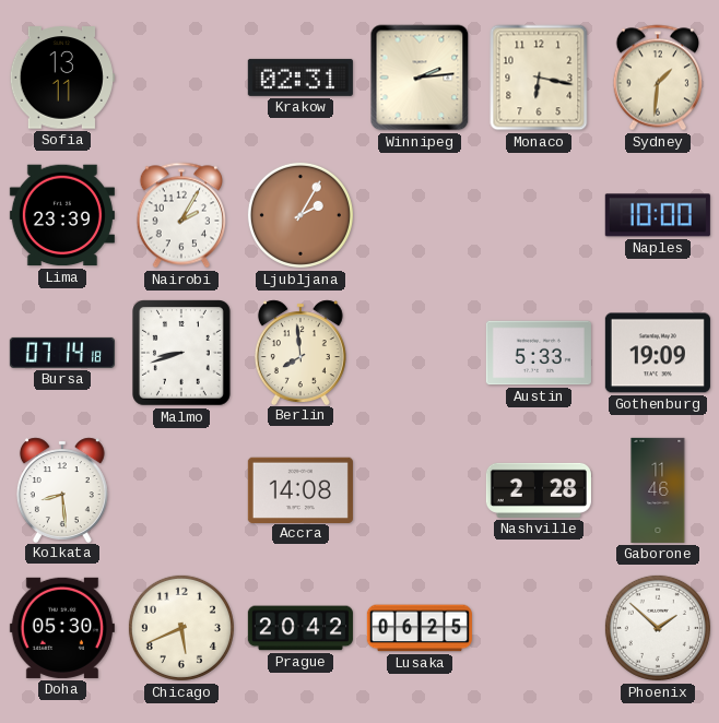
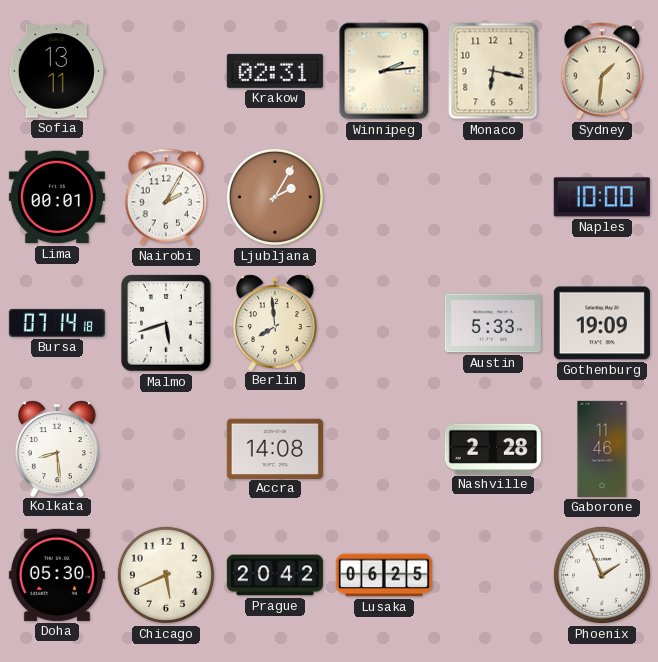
Lima: 23:39 -> 00:01
Malmo: 8:42 -> 5:42
Phoenix: 1:52 -> 1:56
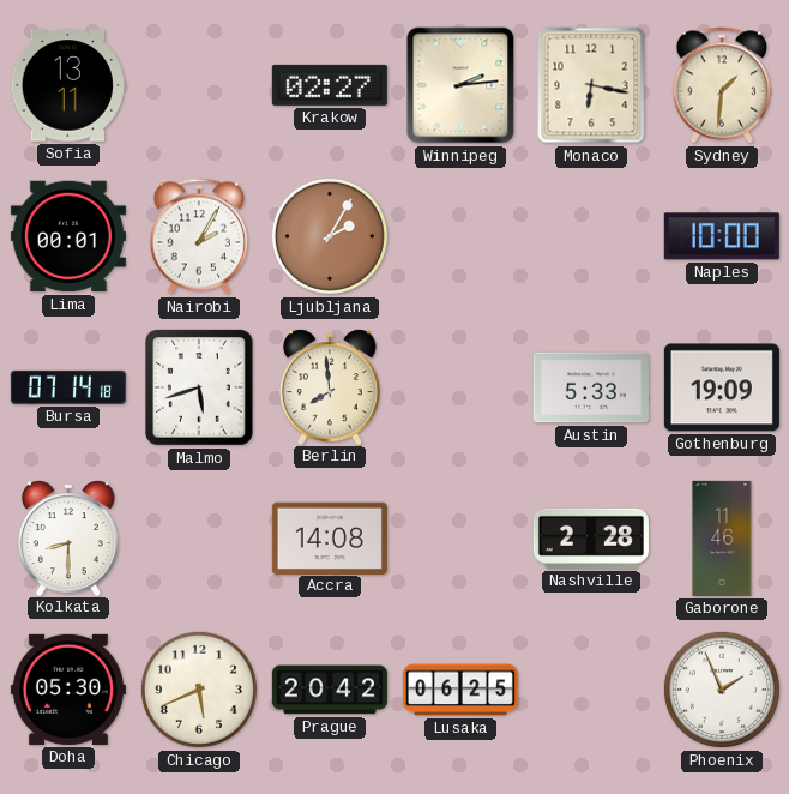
Krakow: 02:31 -> 02:27
Kolkata: 8:29 -> 8:30
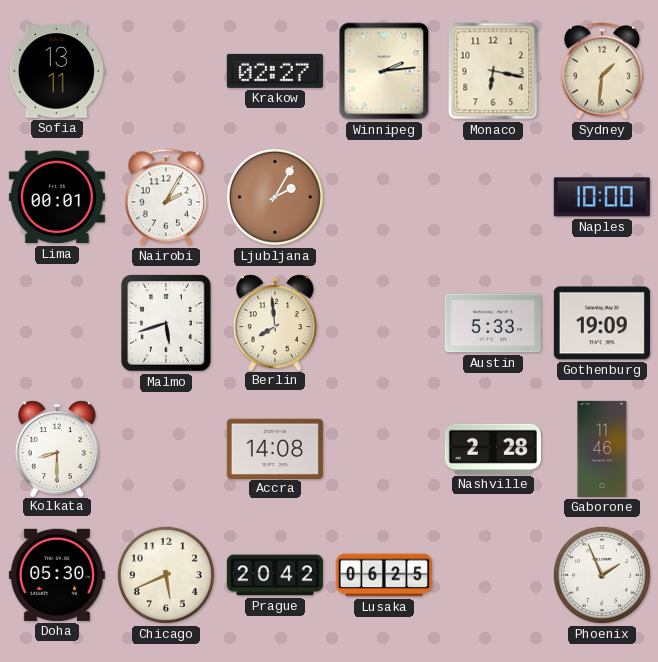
Bursa: 07:14 -> none
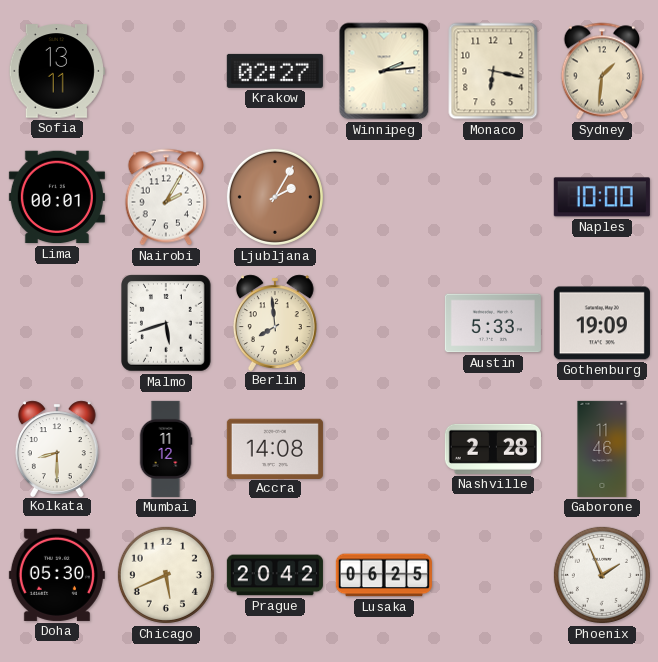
Mumbai: none -> 11:12
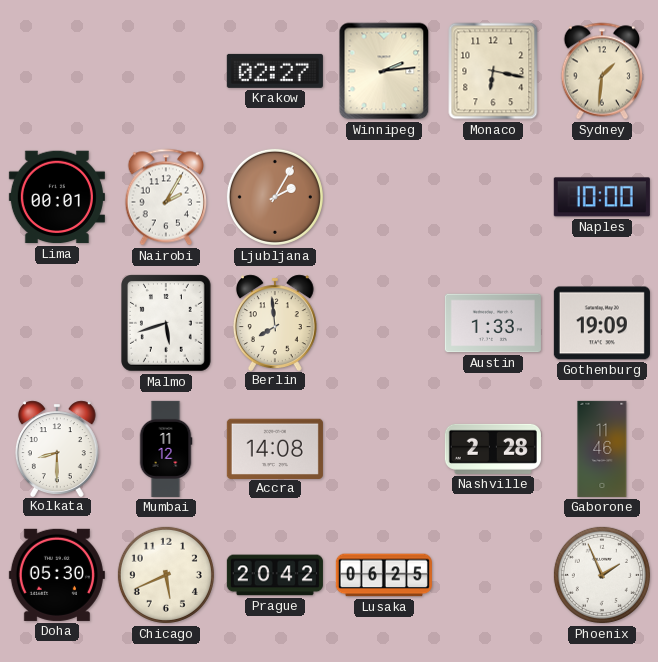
Sofia: 13:11 -> none
Austin: 5:33 -> 1:33
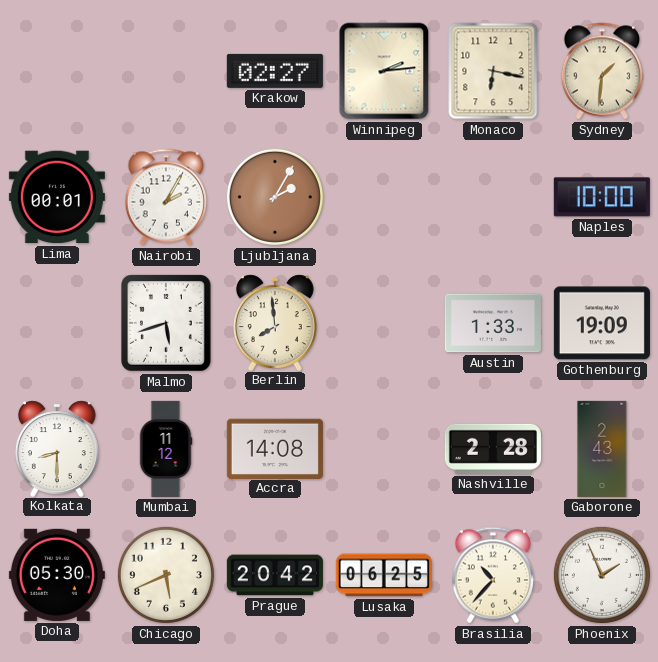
Gaborone: 11:46 -> 2:43
Brasilia: none -> 10:37
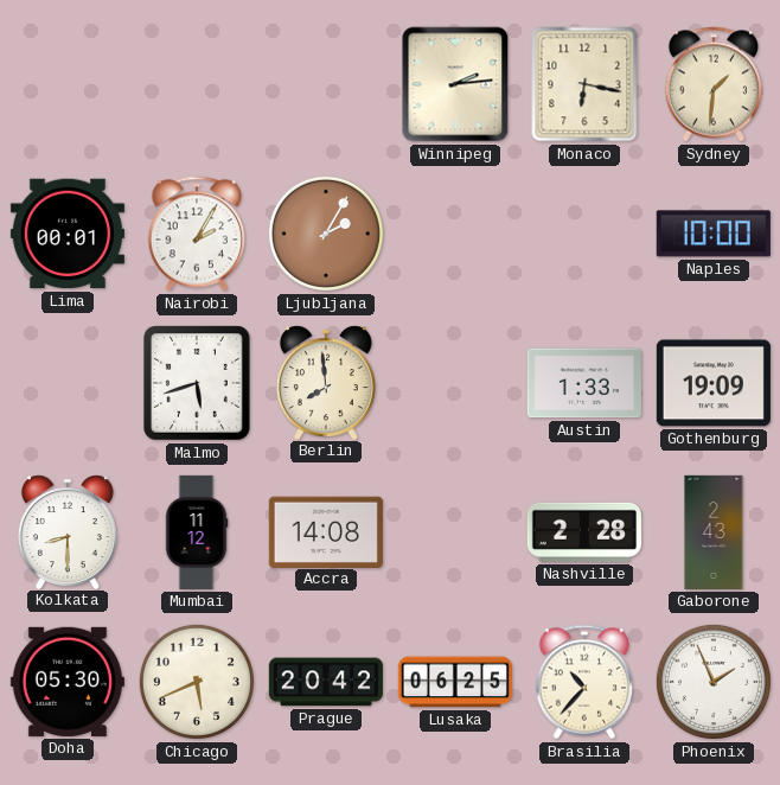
Krakow: 02:27 -> none
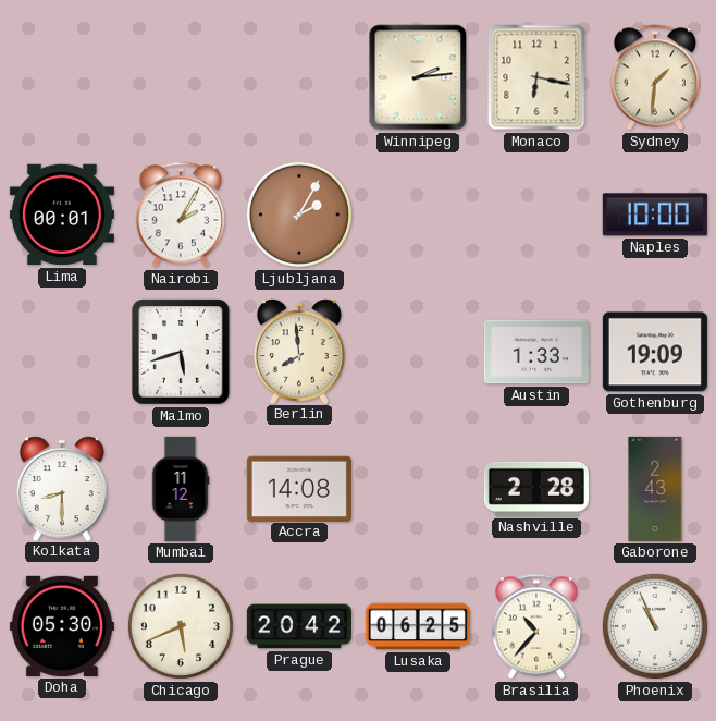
Phoenix: 1:56 -> 10:56
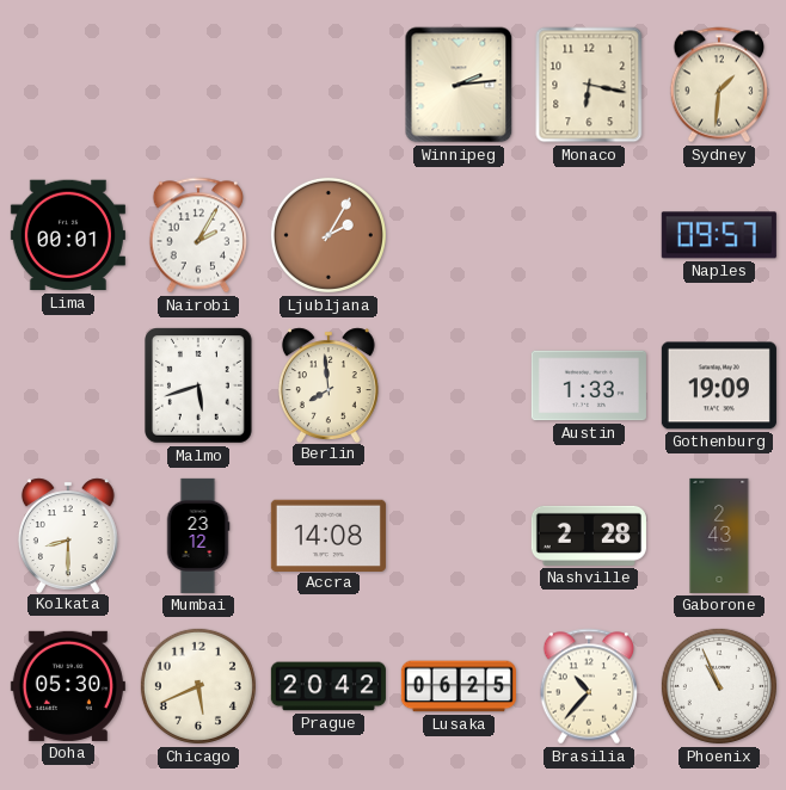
Naples: 10:00 -> 09:57
Mumbai: 11:12 -> 23:12
